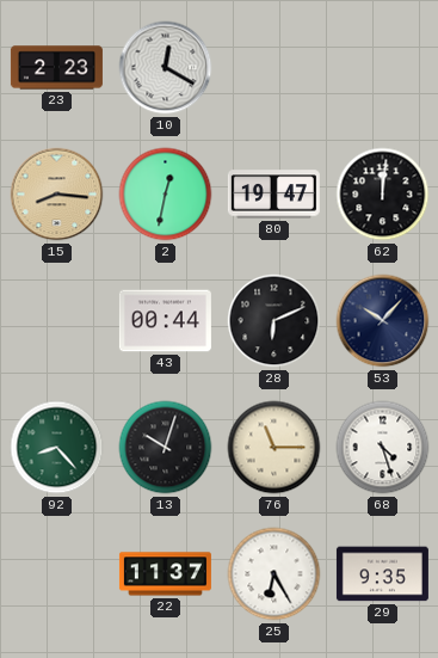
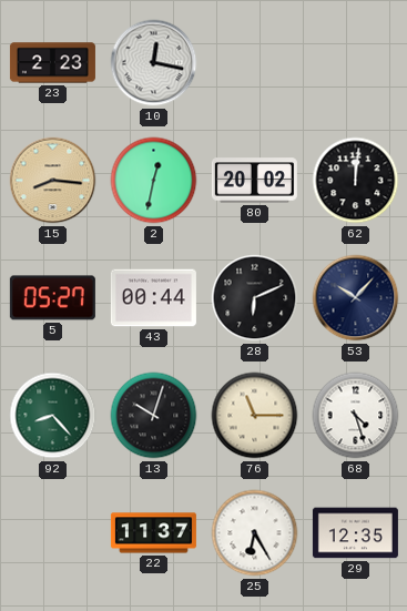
10: 12:20 -> 12:17
80: 19:47 -> 20:02
5: none -> 05:27
29: 9:35 -> 12:35
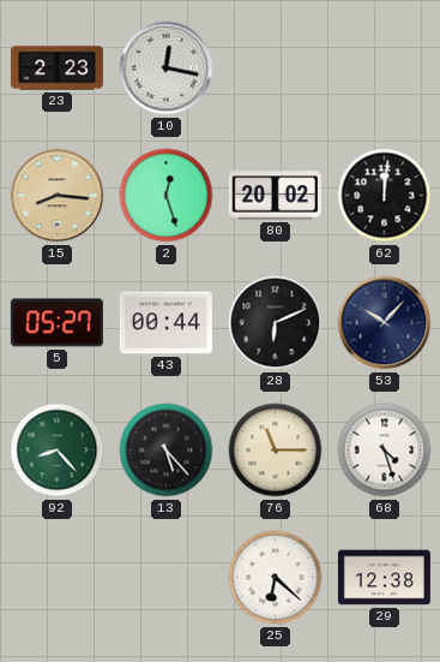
2: 12:32 -> 12:27
13: 10:03 -> 5:23
22: 11:37 -> none
25: 6:25 -> 6:22
29: 12:35 -> 12:38
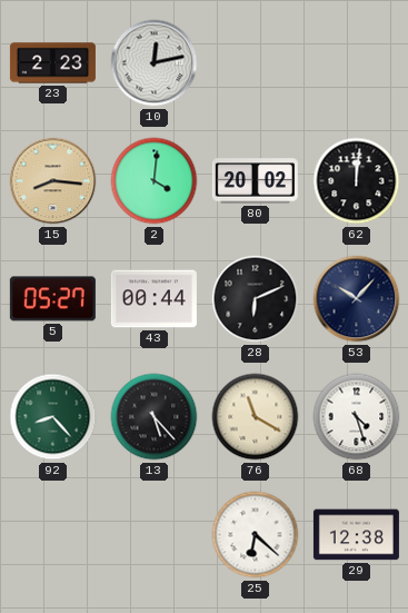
10: 12:17 -> 12:13
2: 12:27 -> 4:01
76: 11:15 -> 11:20
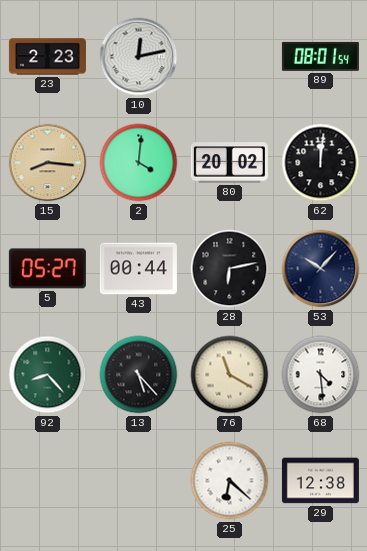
89: none -> 08:01
28: 6:11 -> 6:13
68: 4:27 -> 4:29
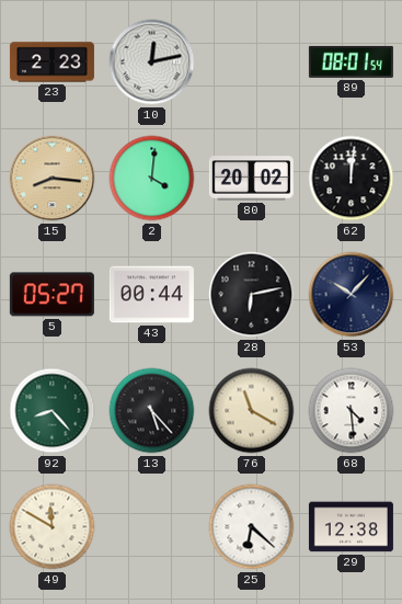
49: none -> 11:50
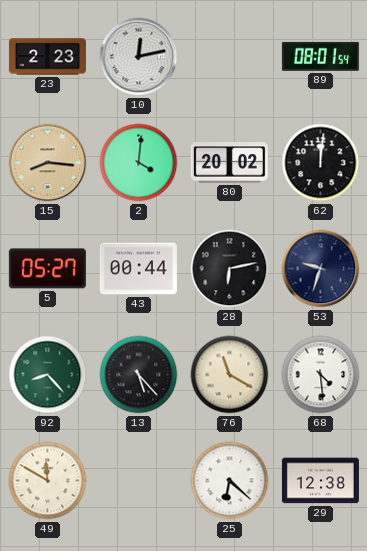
53: 10:07 -> 9:33
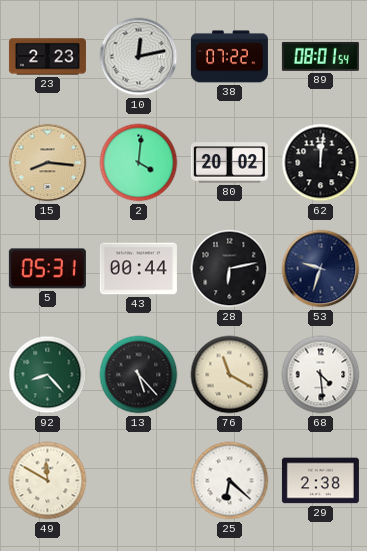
38: none -> 07:22
5: 05:27 -> 05:31
29: 12:38 -> 2:38
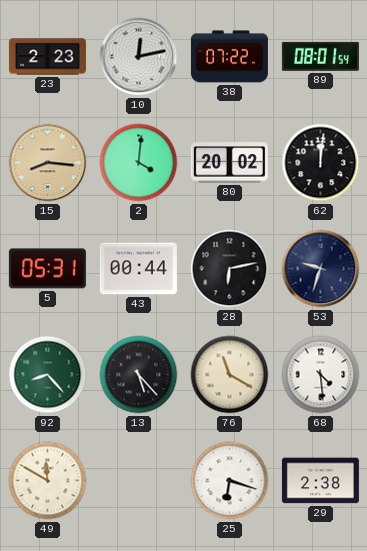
25: 6:22 -> 6:18
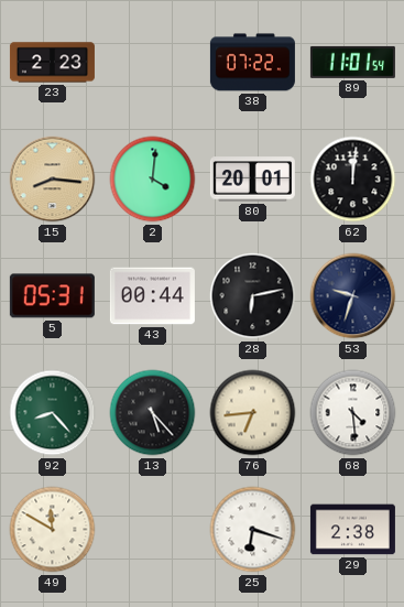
10: 12:13 -> none
89: 08:01 -> 11:01
80: 20:02 -> 20:01
76: 11:20 -> 6:44
